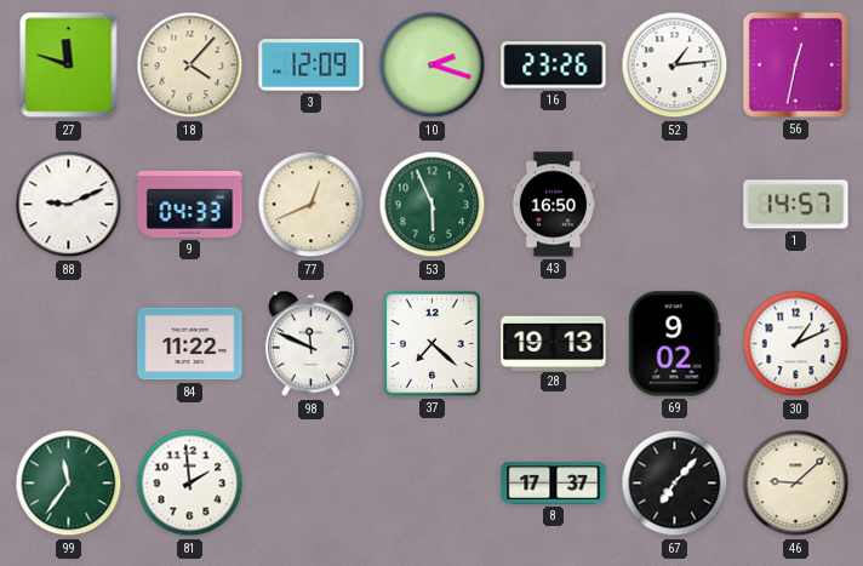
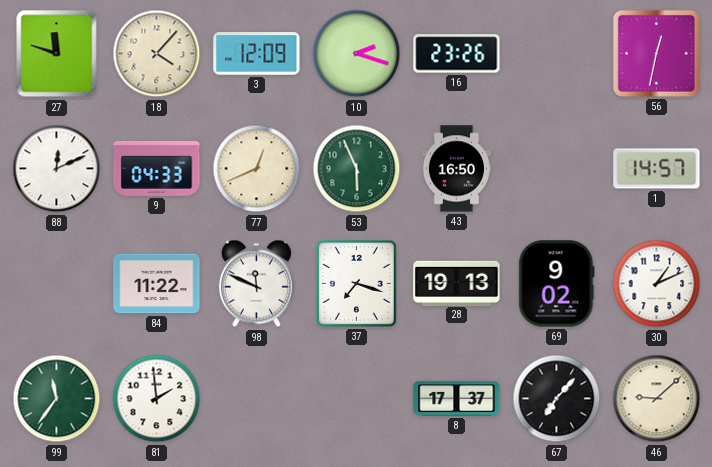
52: 1:14 -> none
88: 9:11 -> 12:11
37: 7:22 -> 7:18
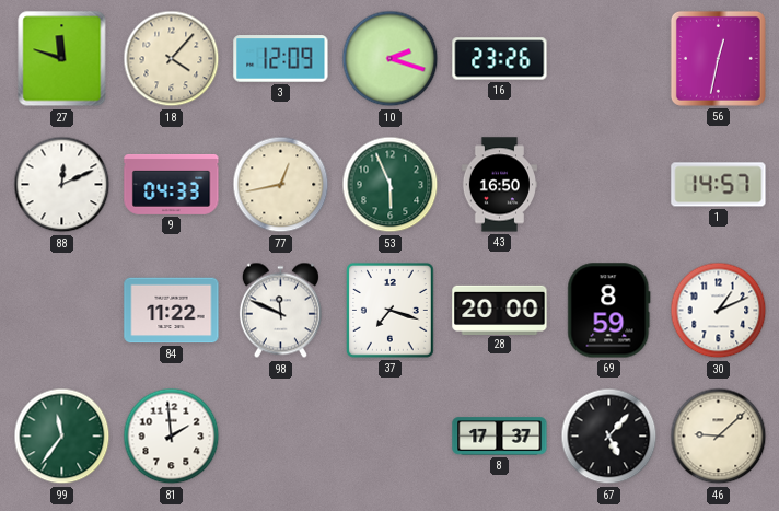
77: 12:41 -> 12:43
28: 19:13 -> 20:00
69: 9:02 -> 8:59
67: 7:07 -> 5:07
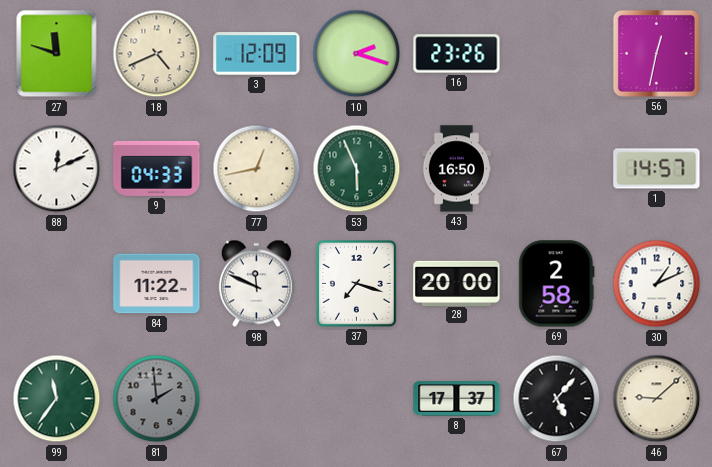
18: 4:07 -> 4:41
69: 8:59 -> 2:58
81 dial: white -> grey
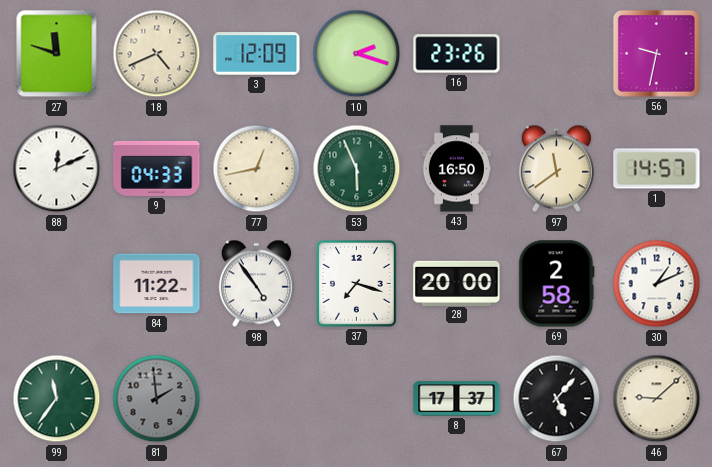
56: 12:32 -> 9:32
97: none -> 11:39
98: 11:49 -> 4:54
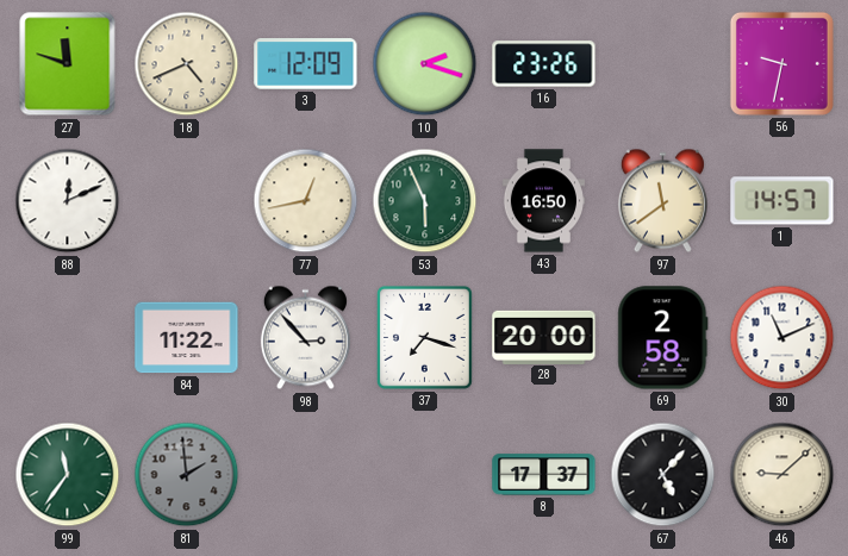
9: 04:33 -> none
98: 4:54 -> 2:53
30: 1:11 -> 11:11
